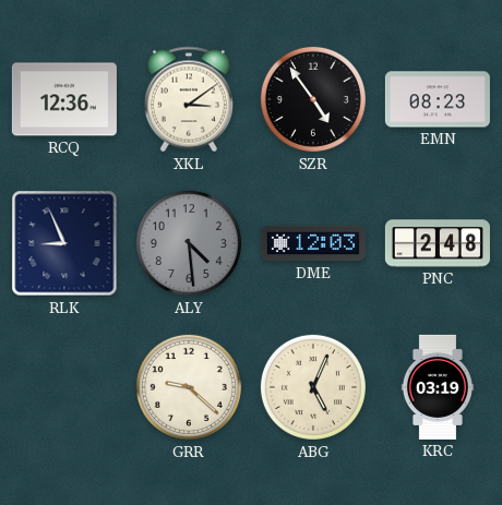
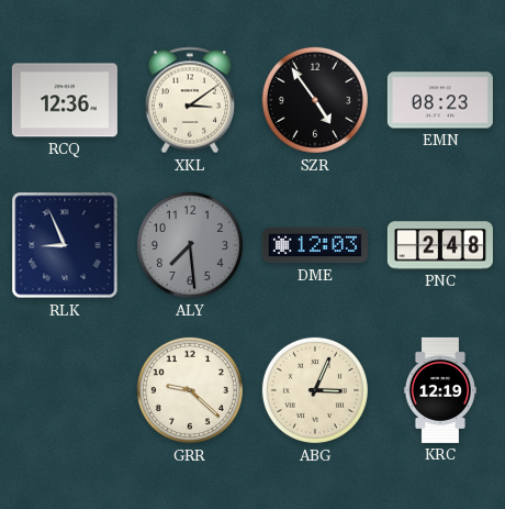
ALY: 4:29 -> 7:29
ABG: 5:04 -> 3:04
KRC: 03:19 -> 12:19
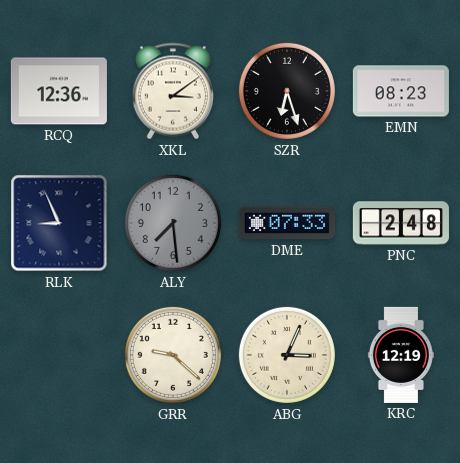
SZR: 4:54 -> 6:27
DME: 12:03 -> 07:33
